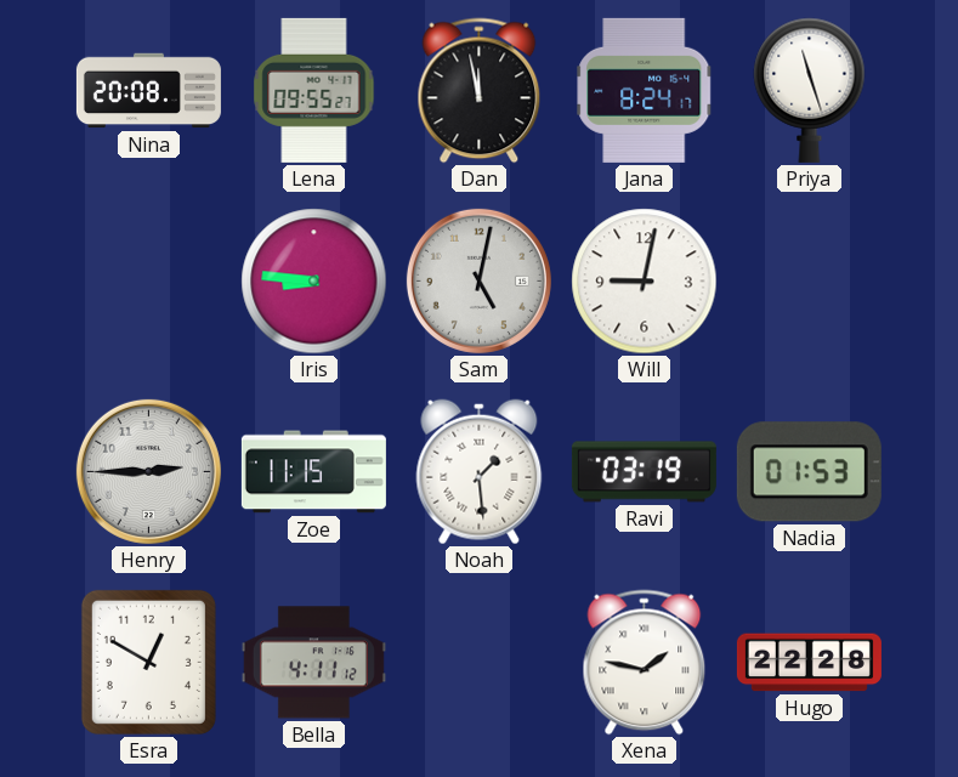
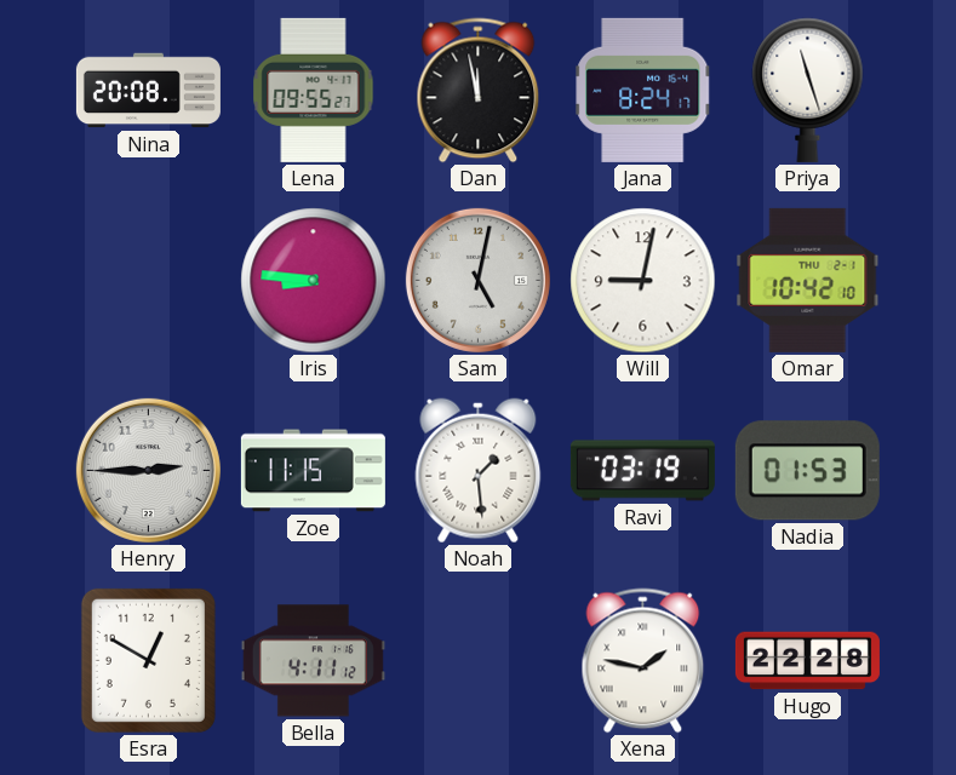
Omar: none -> 10:42
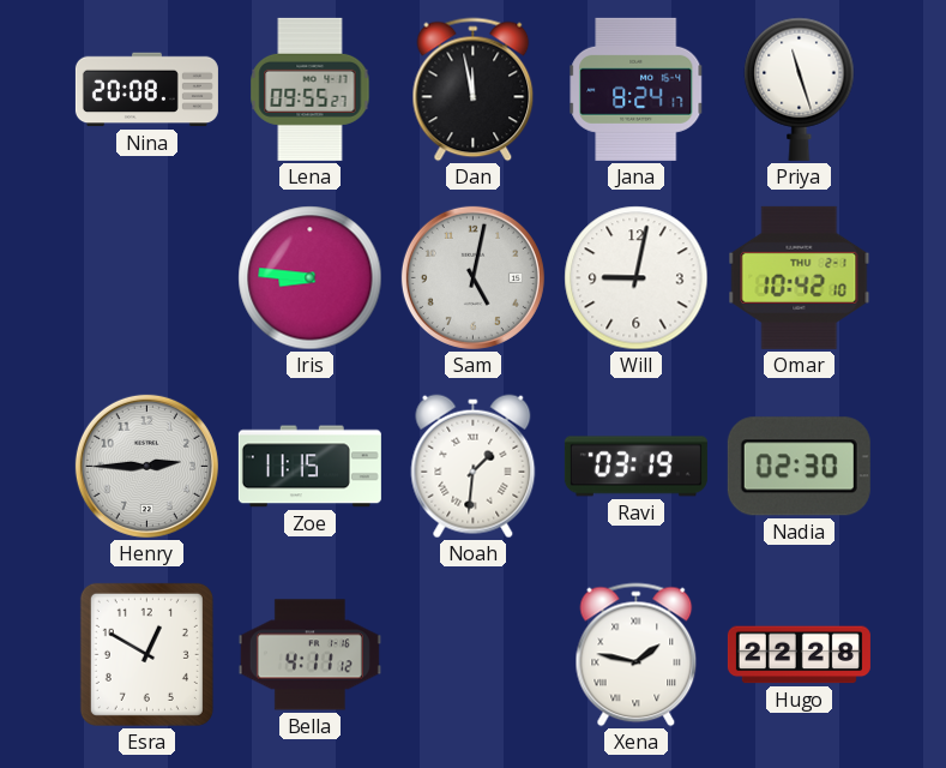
Noah: 1:29 -> 1:31
Nadia: 01:53 -> 02:30
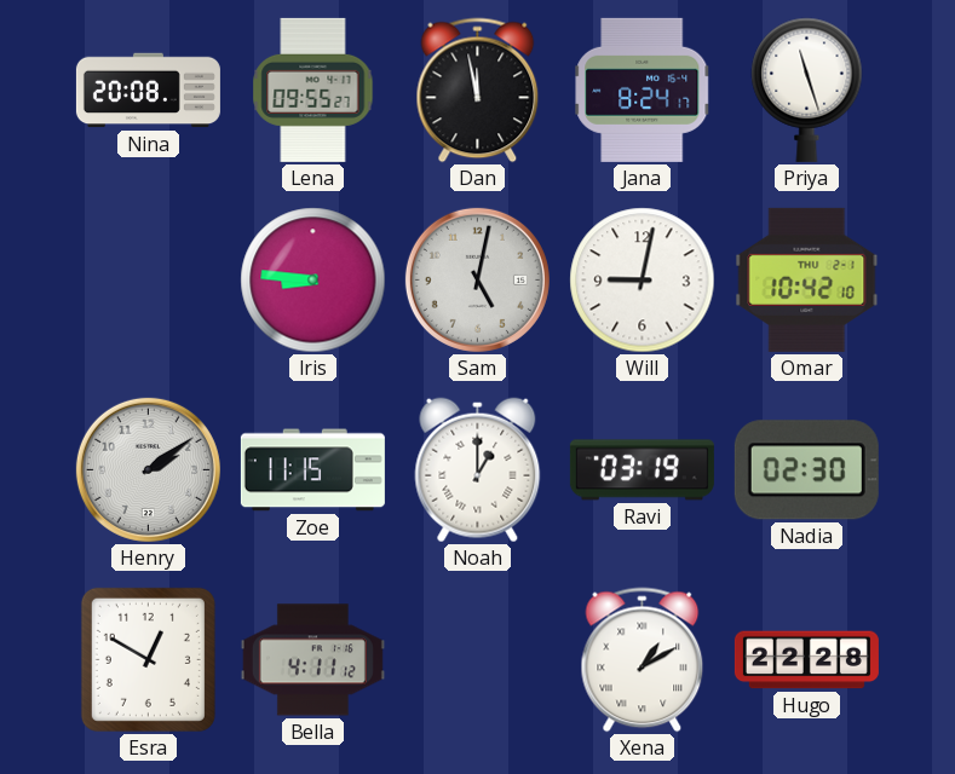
Henry: 2:45 -> 2:09
Noah: 1:31 -> 1:00
Xena: 1:47 -> 1:10
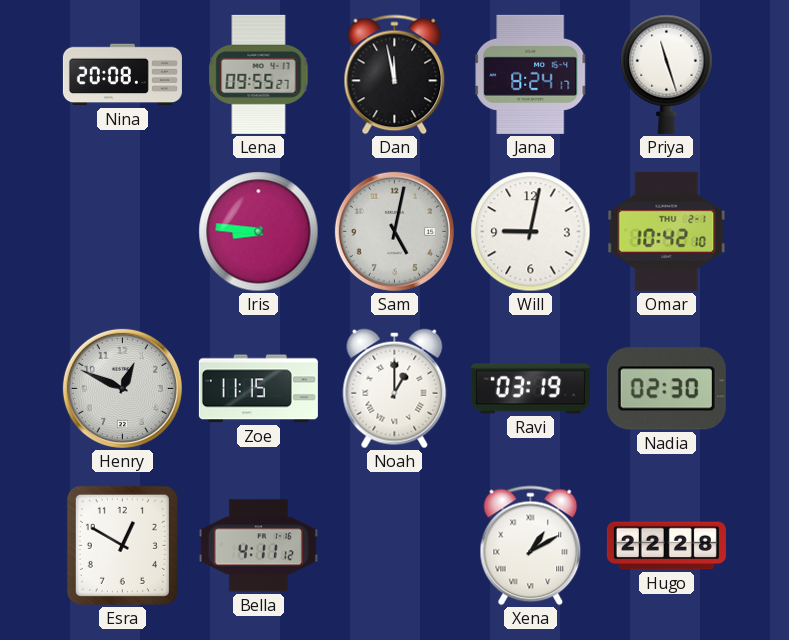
Henry: 2:09 -> 12:49
